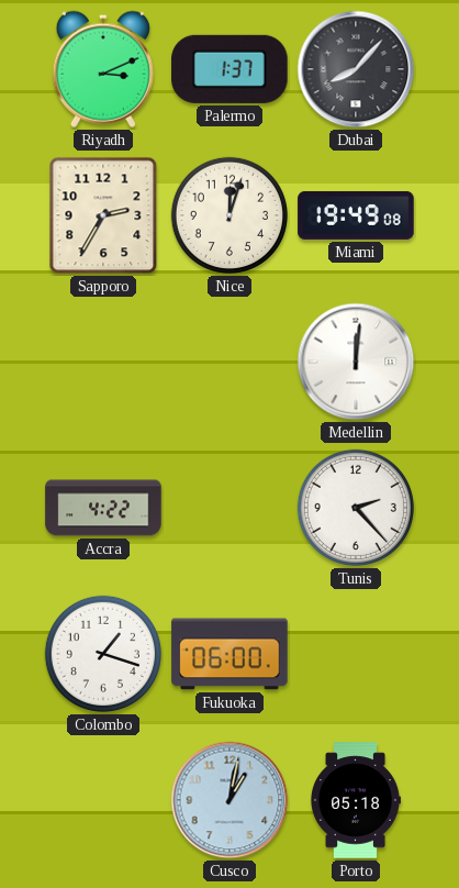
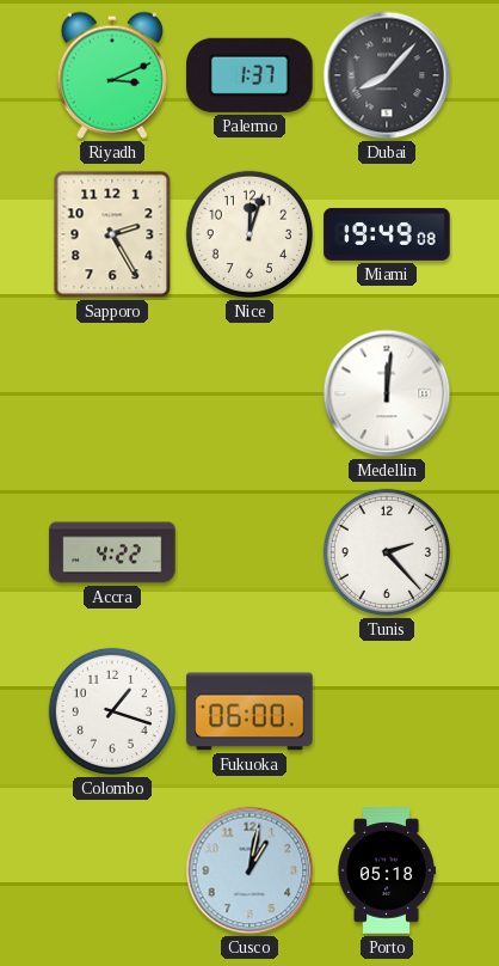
Sapporo: 2:35 -> 2:25
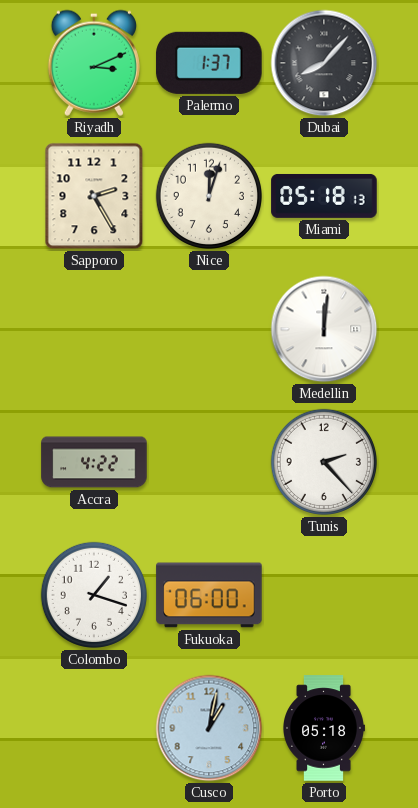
Miami: 19:49 -> 05:18
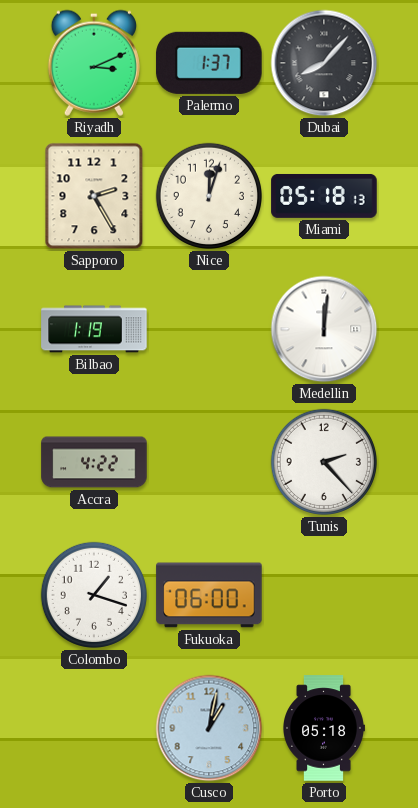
Bilbao: none -> 1:19
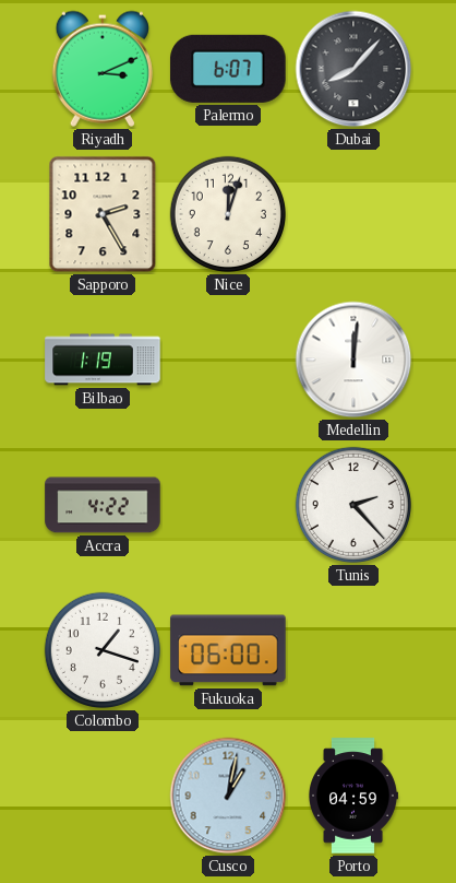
Palermo: 1:37 -> 6:07
Miami: 05:18 -> none
Porto: 05:18 -> 04:59
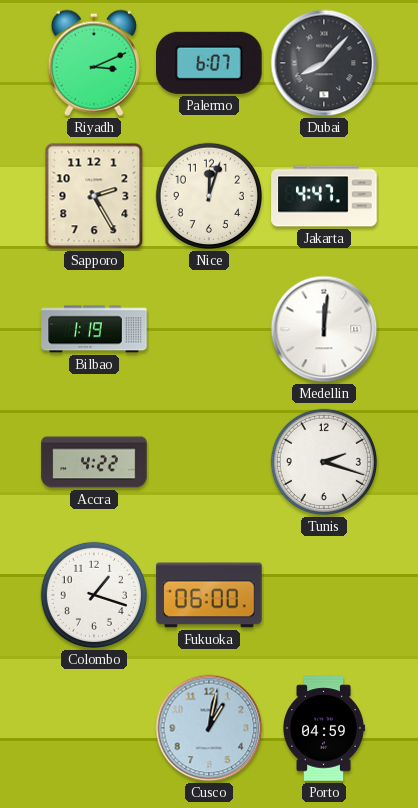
Jakarta: none -> 4:47
Tunis: 2:23 -> 2:18
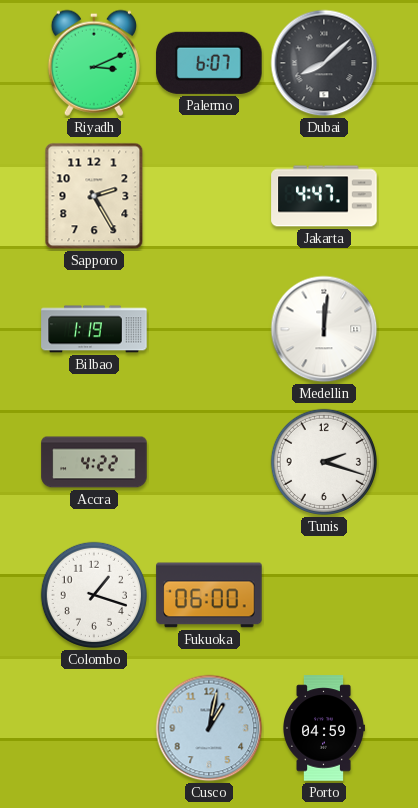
Dubai: 8:07 -> 8:08
Nice: 12:03 -> none
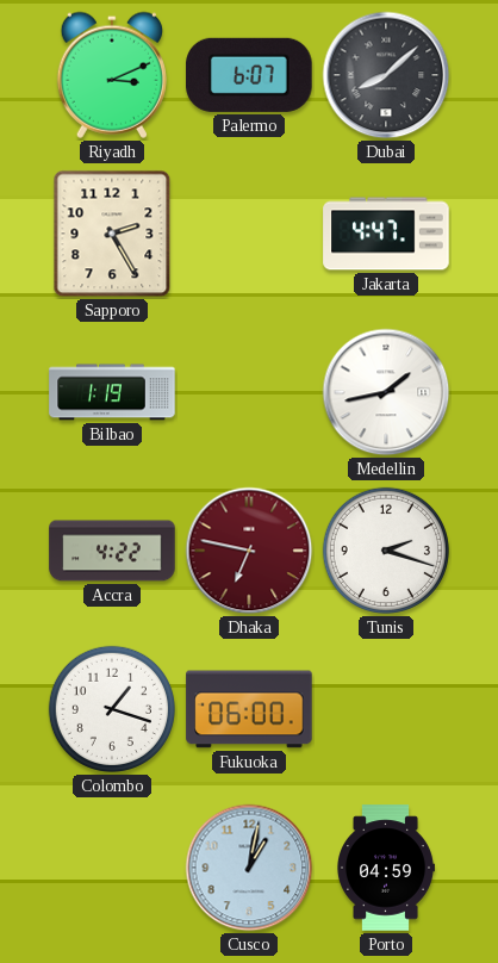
Medellin: 12:01 -> 1:43
Dhaka: none -> 6:47
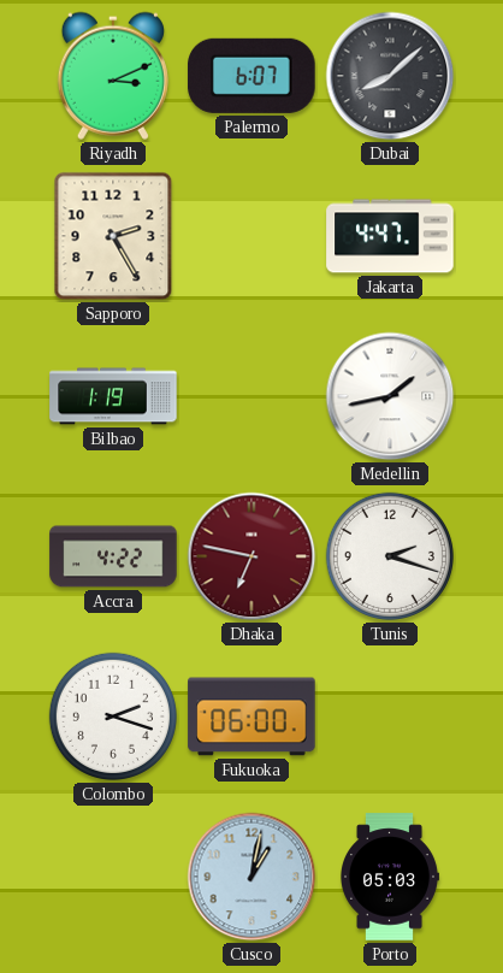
Colombo: 1:18 -> 2:18
Porto: 04:59 -> 05:03
